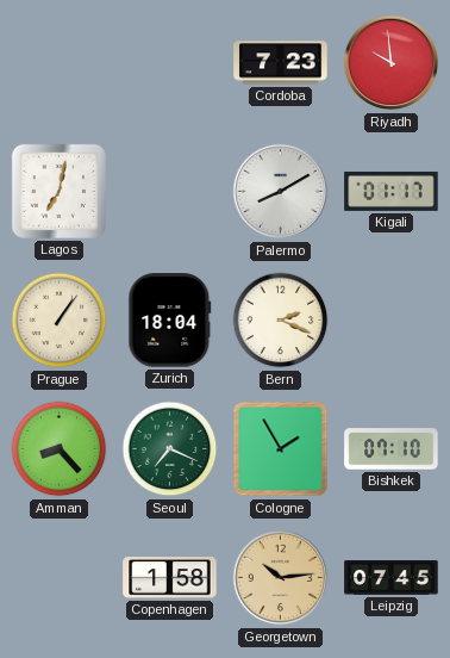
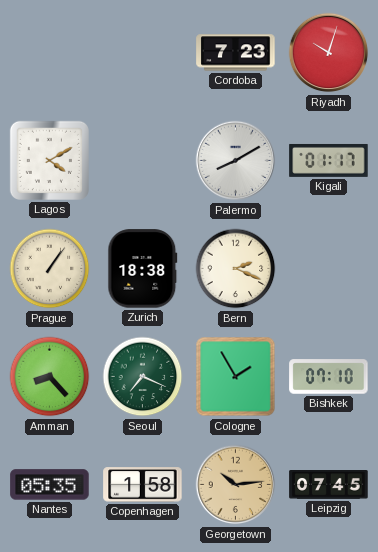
Riyadh: 9:59 -> 10:03
Lagos: 7:02 -> 4:10
Zurich: 18:04 -> 18:38
Nantes: none -> 05:35
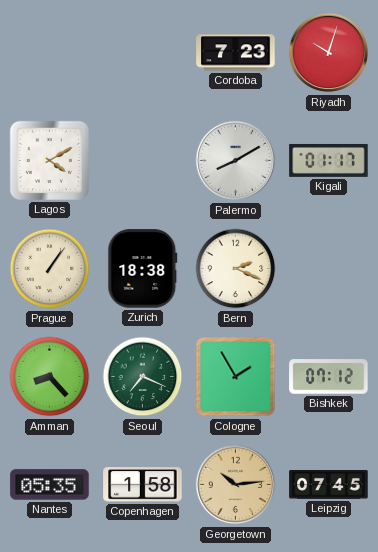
Bishkek: 07:10 -> 07:12
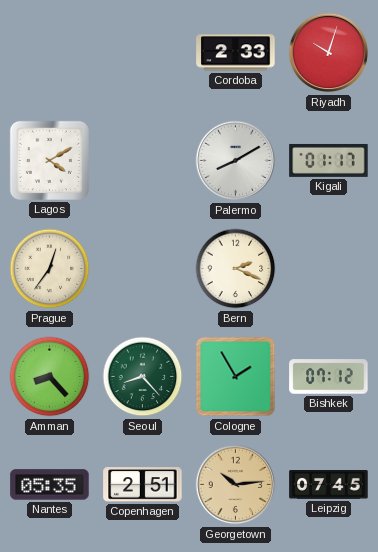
Cordoba: 7:23 -> 2:33
Prague: 1:06 -> 12:36
Zurich: 18:38 -> none
Seoul: 7:19 -> 8:23
Copenhagen: 1:58 -> 2:51
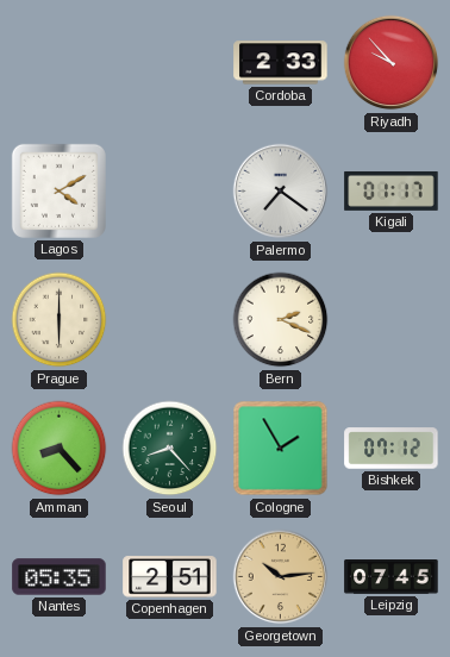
Riyadh: 10:03 -> 9:53
Palermo: 8:10 -> 7:21
Prague: 12:36 -> 6:00
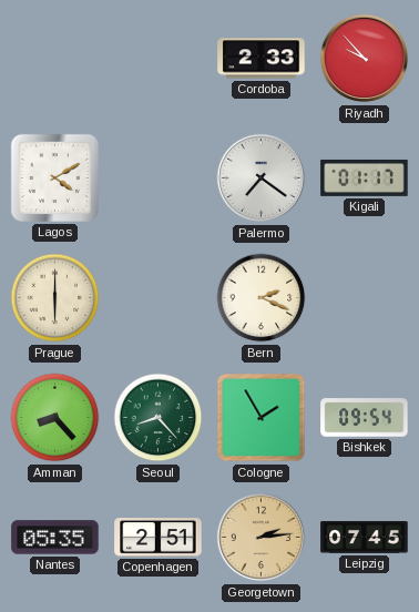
Bishkek: 07:12 -> 09:54
Georgetown: 10:14 -> 2:14
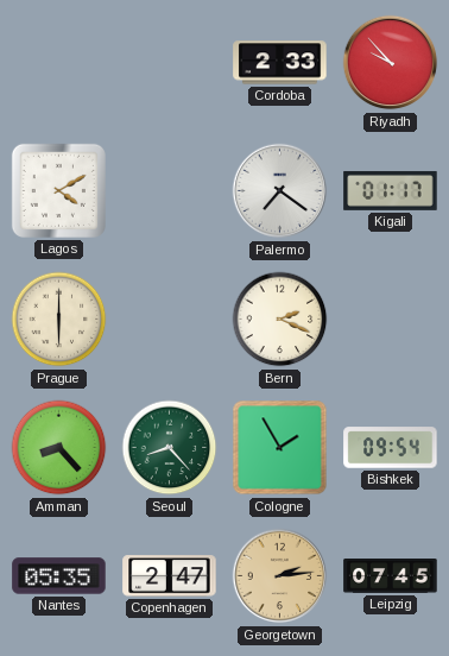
Copenhagen: 2:51 -> 2:47
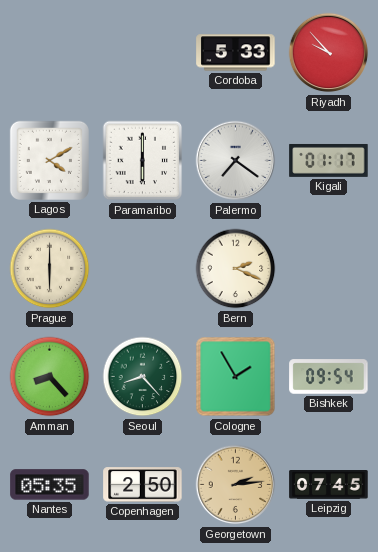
Cordoba: 2:33 -> 5:33
Paramaribo: none -> 6:00
Copenhagen: 2:47 -> 2:50
